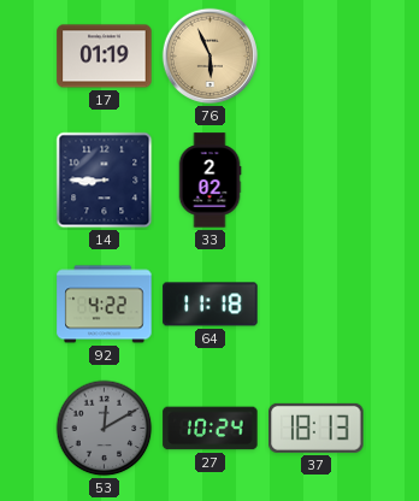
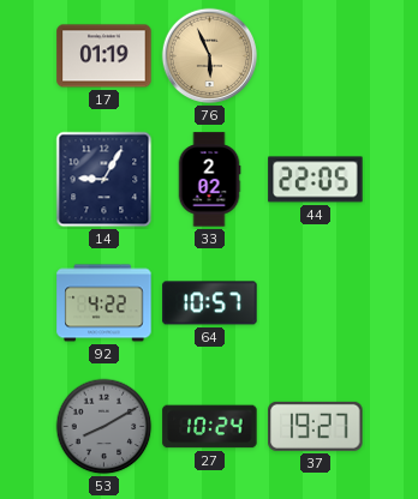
14: 8:45 -> 9:05
44: none -> 22:05
64: 11:18 -> 10:57
53: 12:10 -> 8:10
37: 18:13 -> 19:27
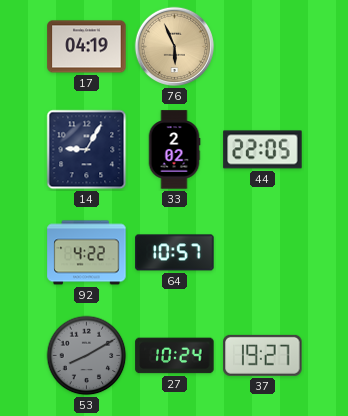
17: 01:19 -> 04:19
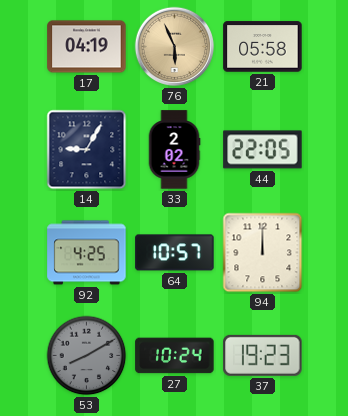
21: none -> 05:58
92: 4:22 -> 4:25
94: none -> 12:00
37: 19:27 -> 19:23
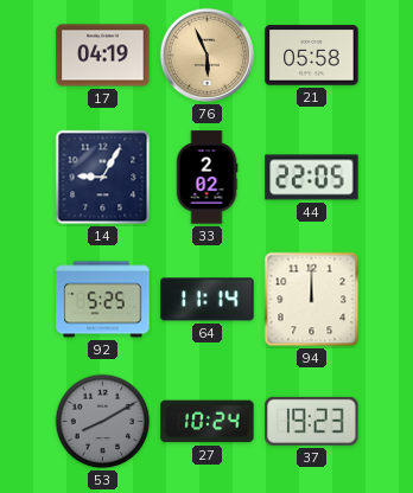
92: 4:25 -> 5:25
64: 10:57 -> 11:14
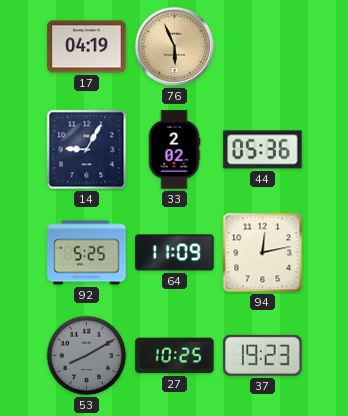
21: 05:58 -> none
44: 22:05 -> 05:36
64: 11:14 -> 11:09
94: 12:00 -> 12:13
27: 10:24 -> 10:25
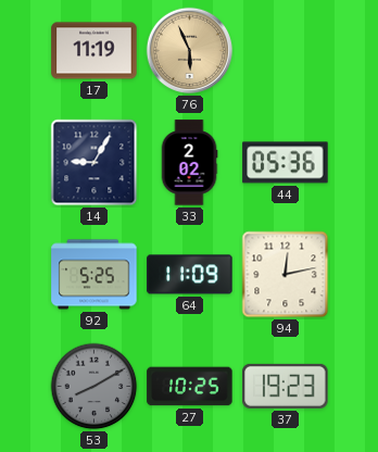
17: 04:19 -> 11:19
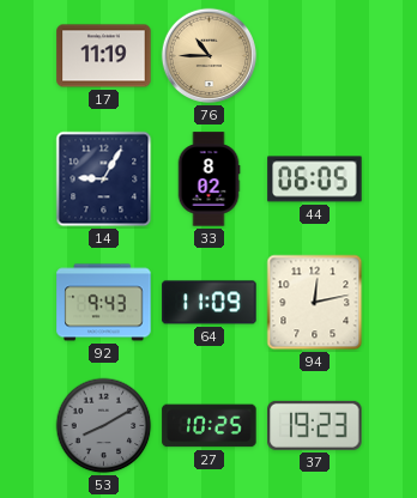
76: 5:56 -> 10:45
33: 2:02 -> 8:02
44: 05:36 -> 06:05
92: 5:25 -> 9:43
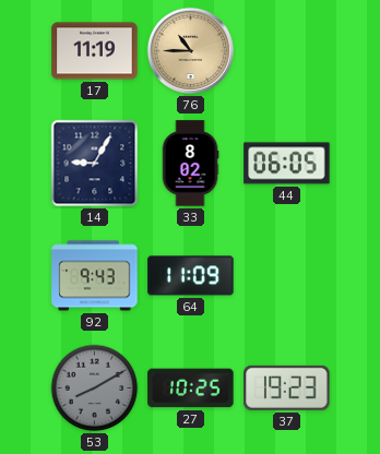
94: 12:13 -> none
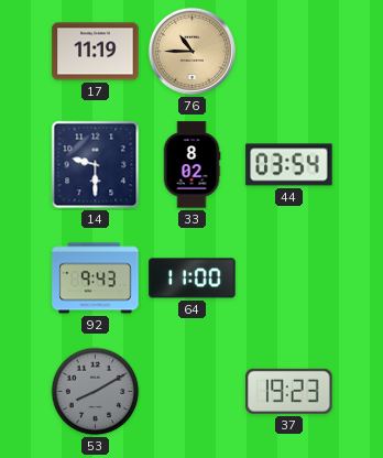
14: 9:05 -> 9:30
44: 06:05 -> 03:54
64: 11:09 -> 11:00
27: 10:25 -> none
